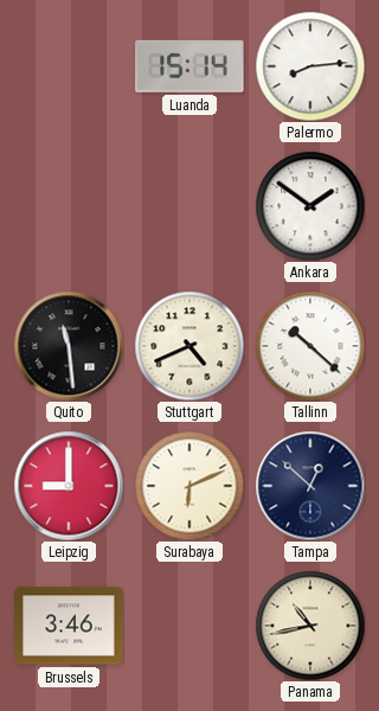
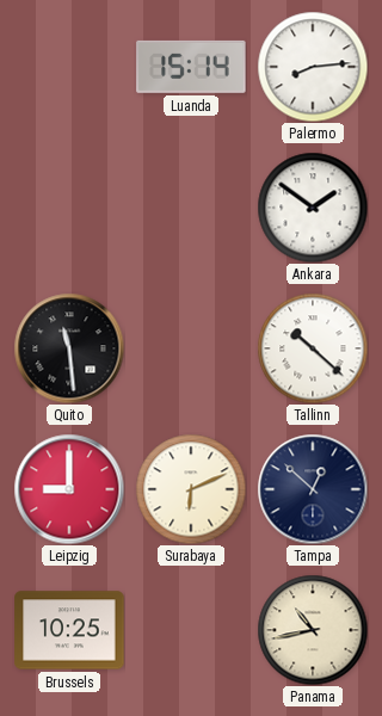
Stuttgart: 4:41 -> none
Brussels: 3:46 -> 10:25
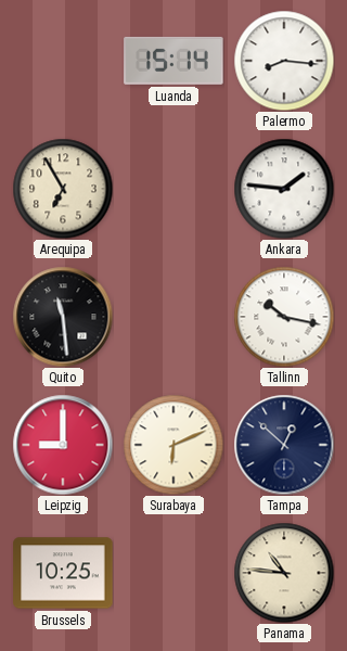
Palermo: 8:14 -> 8:16
Arequipa: none -> 6:55
Ankara: 1:51 -> 1:46
Tallinn: 10:22 -> 10:17
Panama: 10:43 -> 10:46
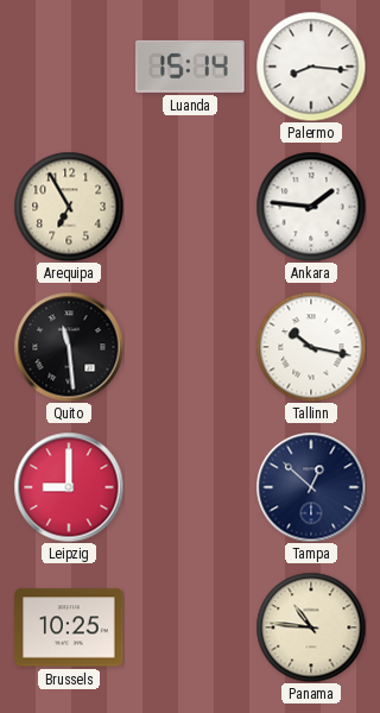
Surabaya: 6:11 -> none
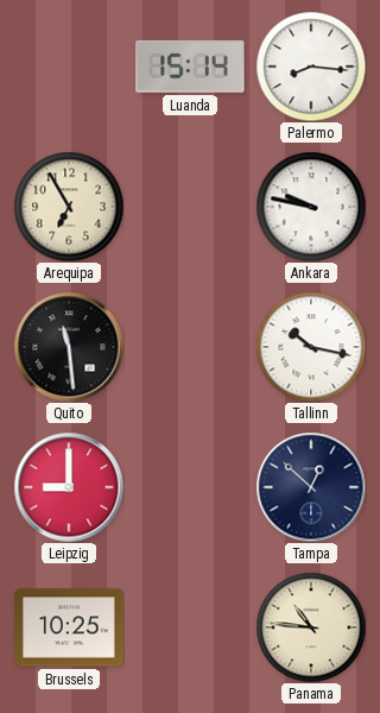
Ankara: 1:46 -> 9:47
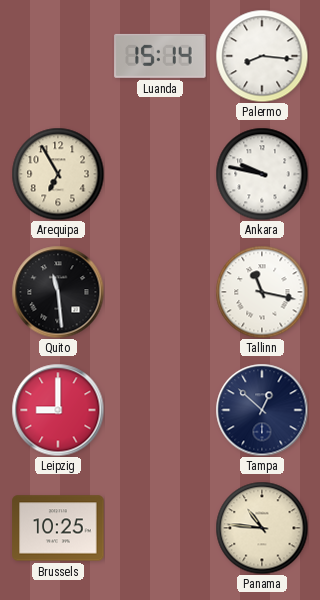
Tallinn: 10:17 -> 11:17
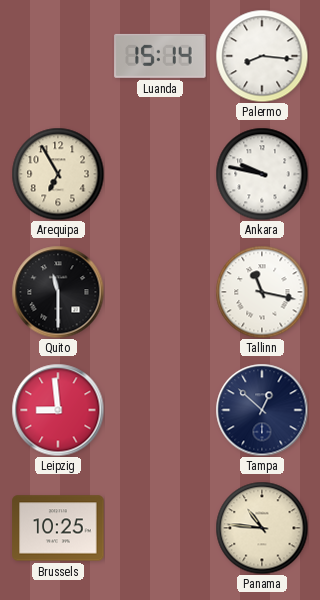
Quito: 11:29 -> 11:30
Leipzig: 9:00 -> 8:59
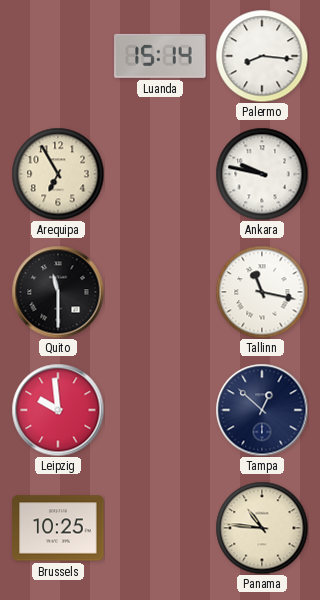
Leipzig: 8:59 -> 9:59
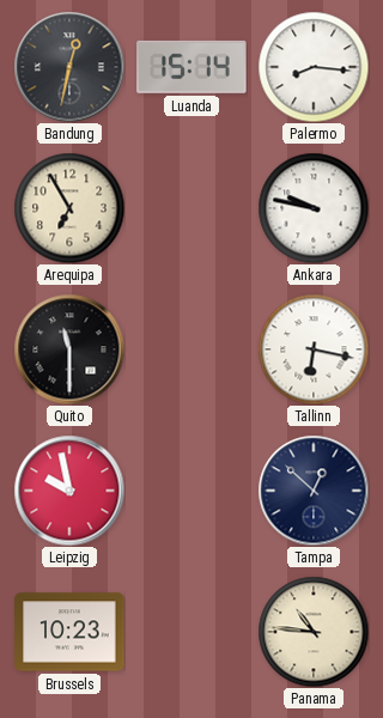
Bandung: none -> 12:32
Tallinn: 11:17 -> 6:17
Leipzig: 9:59 -> 9:58
Brussels: 10:25 -> 10:23
